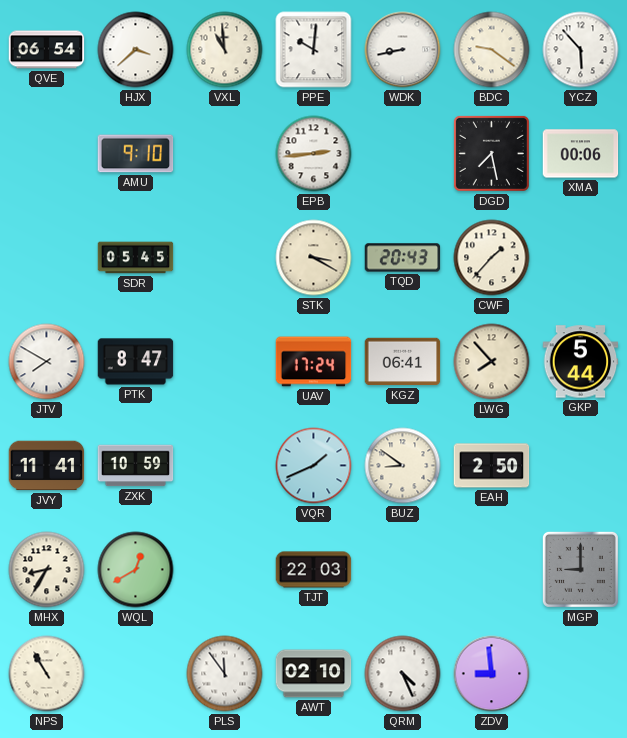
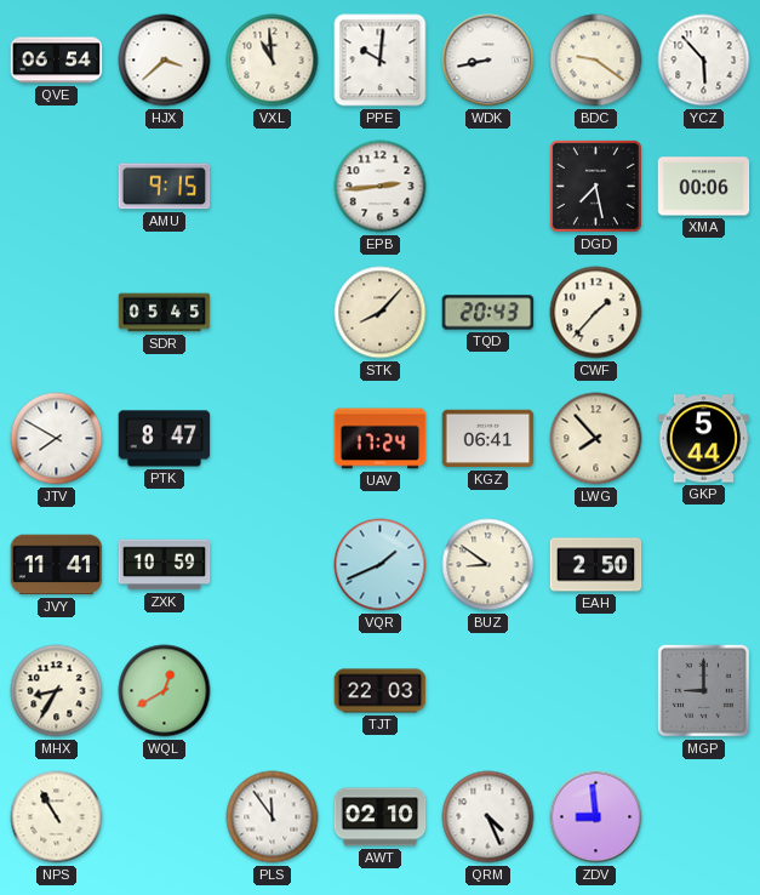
AMU: 9:10 -> 9:15
STK: 3:20 -> 8:07
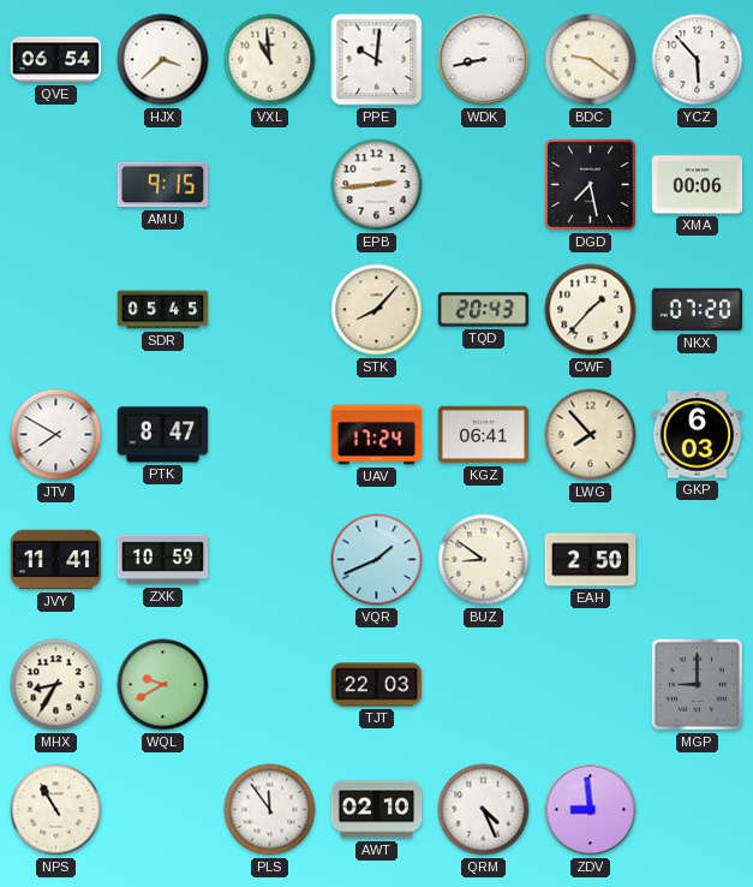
NKX: none -> 07:20
GKP: 5:44 -> 6:03
WQL: 12:40 -> 9:40
